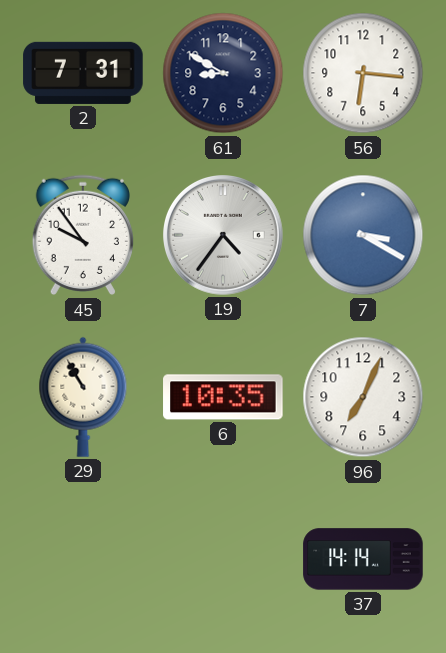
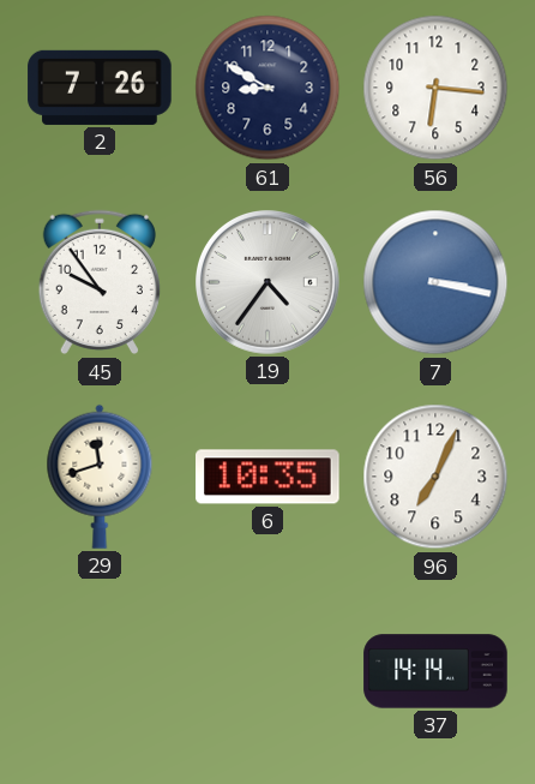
2: 7:31 -> 7:26
7: 3:20 -> 3:17
29: 10:55 -> 11:42
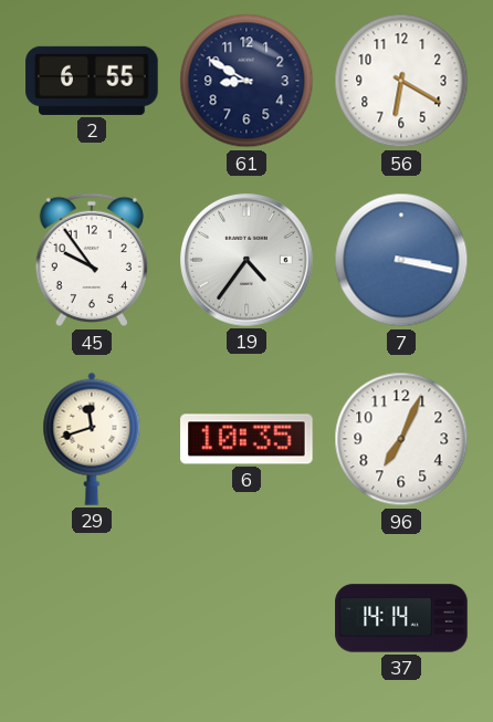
2: 7:26 -> 6:55
56: 6:16 -> 6:20
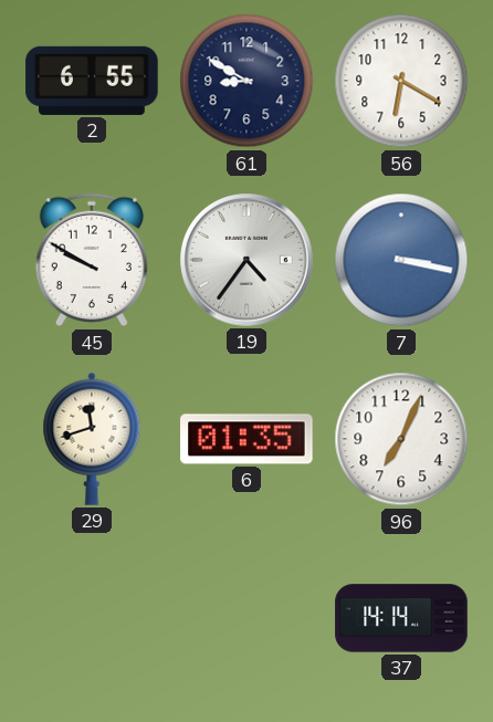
45: 9:54 -> 9:50
6: 10:35 -> 01:35
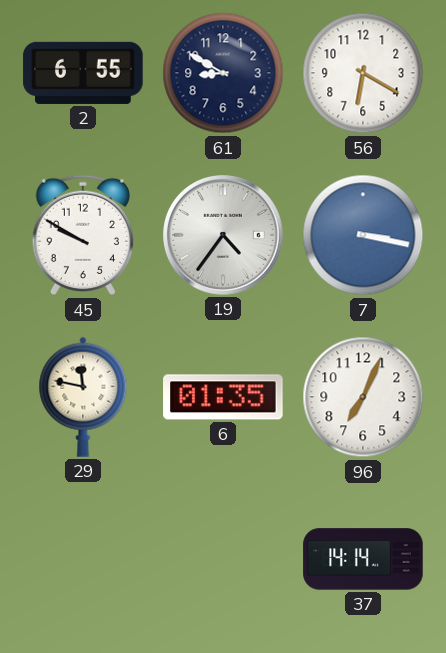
29: 11:42 -> 11:47
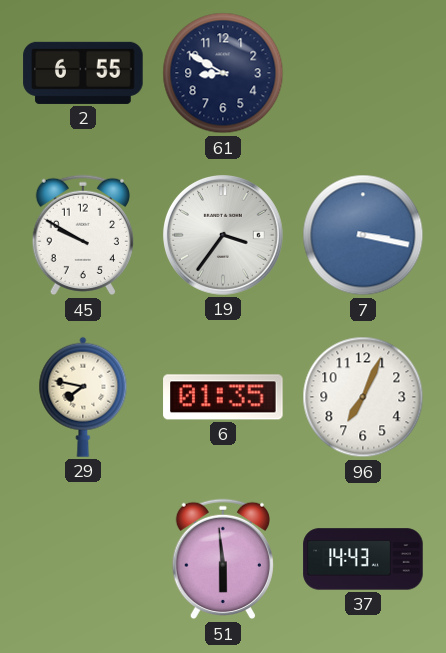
56: 6:20 -> none
19: 4:36 -> 3:36
29: 11:47 -> 7:47
51: none -> 5:59
37: 14:14 -> 14:43
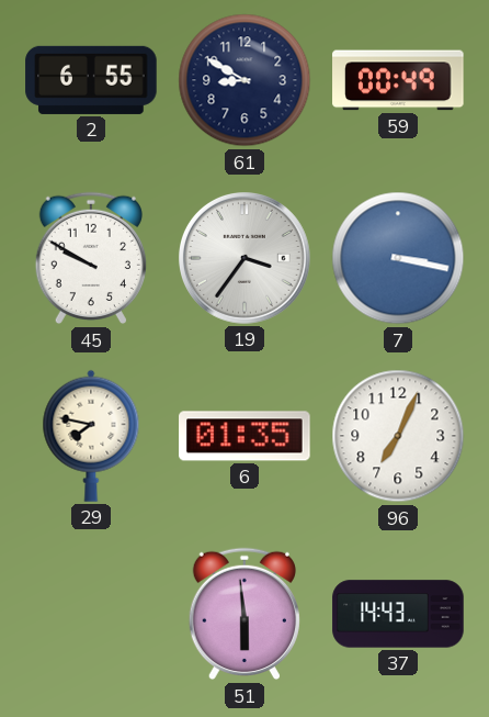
59: none -> 00:49
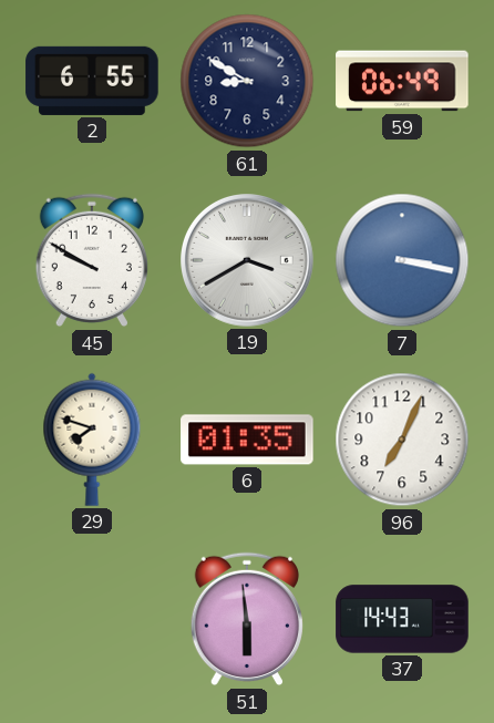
59: 00:49 -> 06:49
19: 3:36 -> 3:40
29: 7:47 -> 7:48
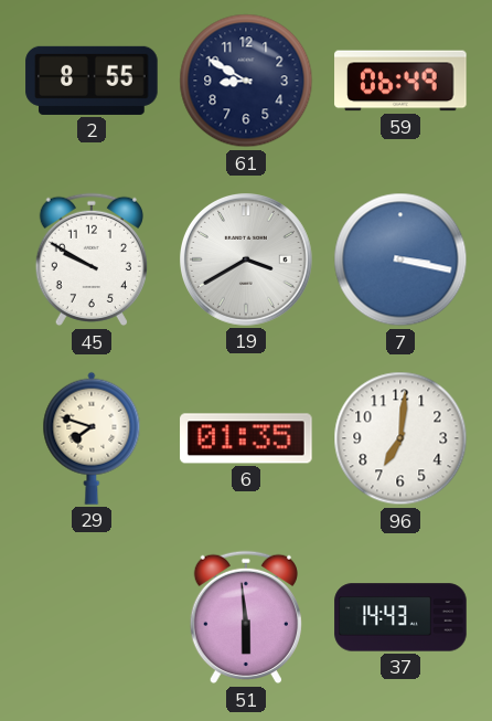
2: 6:55 -> 8:55
96: 7:04 -> 7:01
